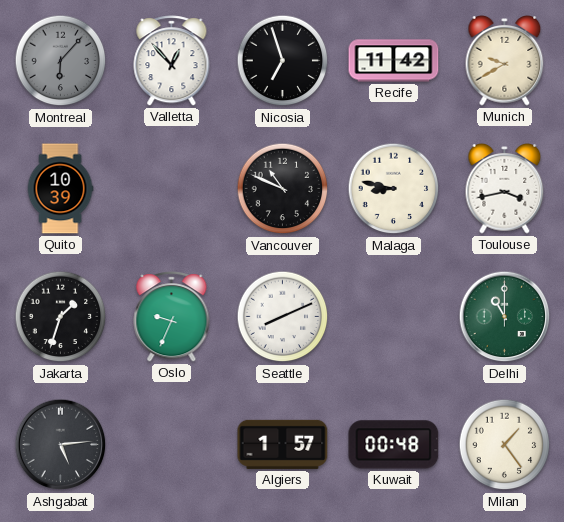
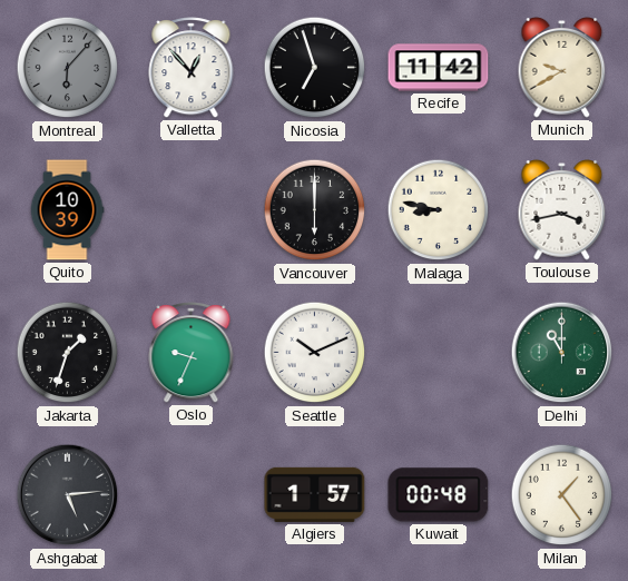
Vancouver: 10:49 -> 6:00
Seattle: 8:11 -> 10:11
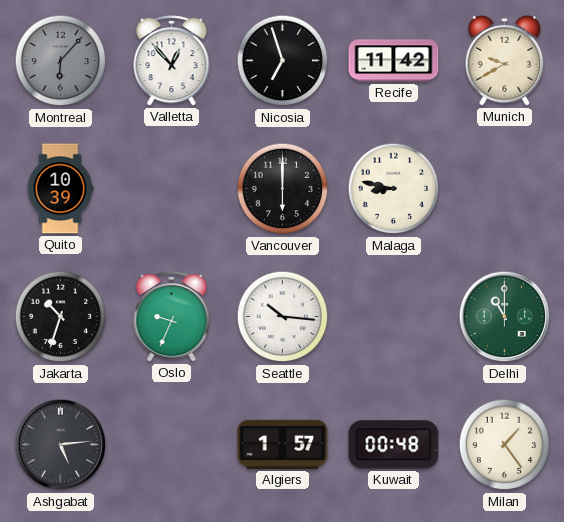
Toulouse: 3:43 -> none
Jakarta: 1:33 -> 10:33
Seattle: 10:11 -> 10:16
